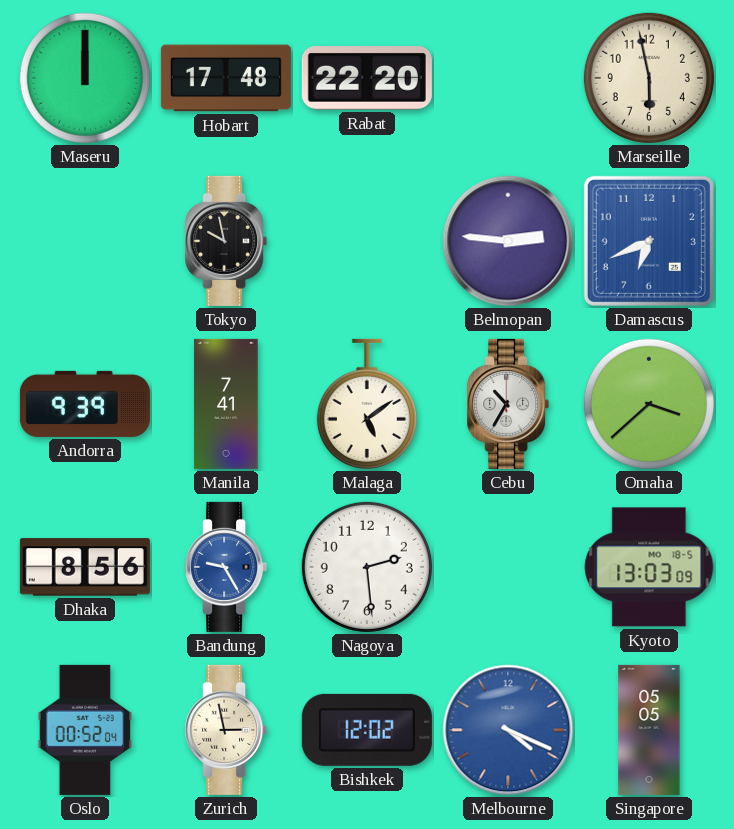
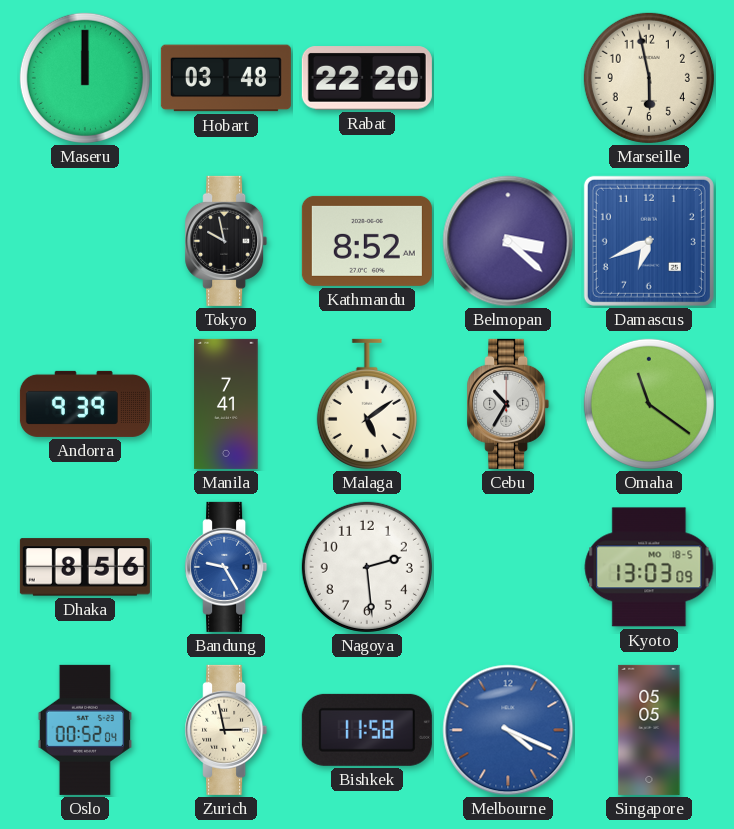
Hobart: 17:48 -> 03:48
Kathmandu: none -> 8:52
Belmopan: 2:46 -> 3:22
Omaha: 3:38 -> 11:21
Bishkek: 12:02 -> 11:58
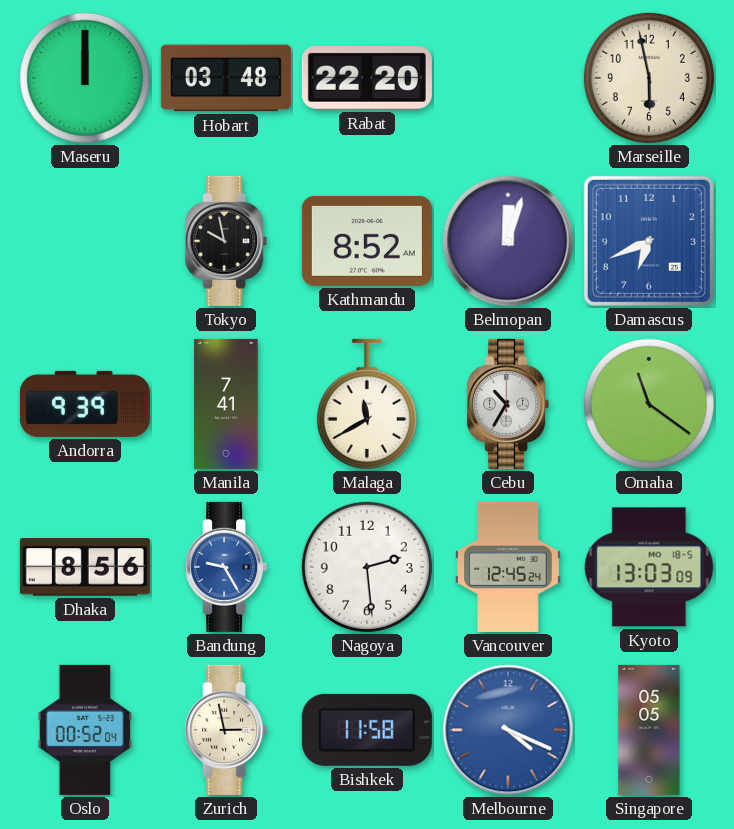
Belmopan: 3:22 -> 12:03
Malaga: 5:09 -> 11:40
Vancouver: none -> 12:45
